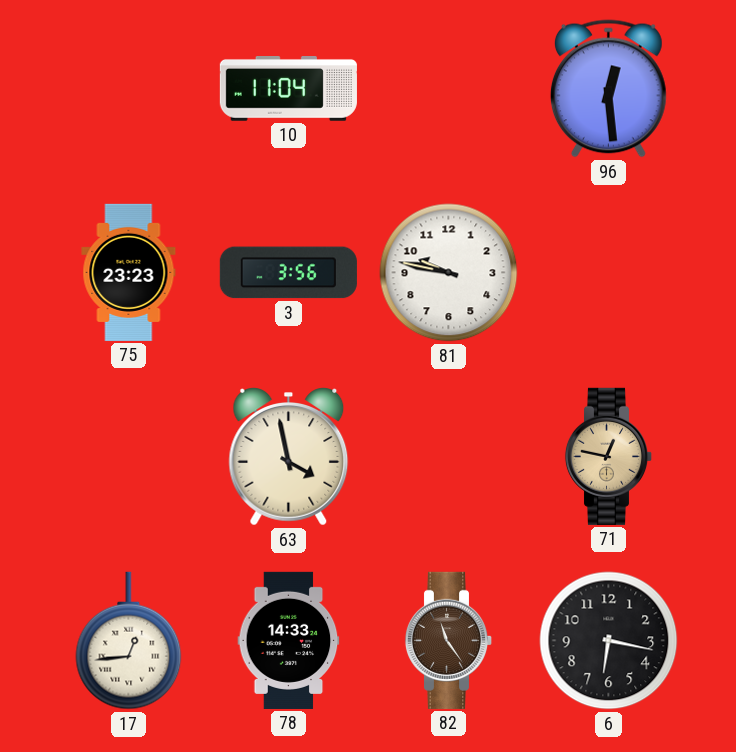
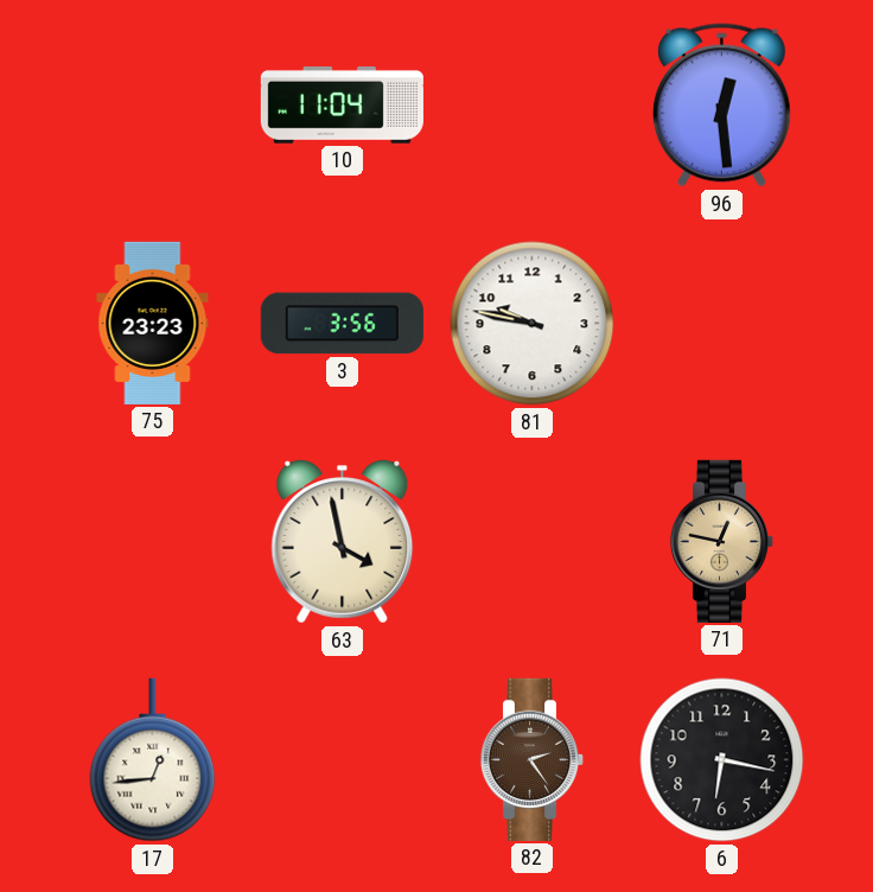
78: 14:33 -> none
82: 11:24 -> 2:24
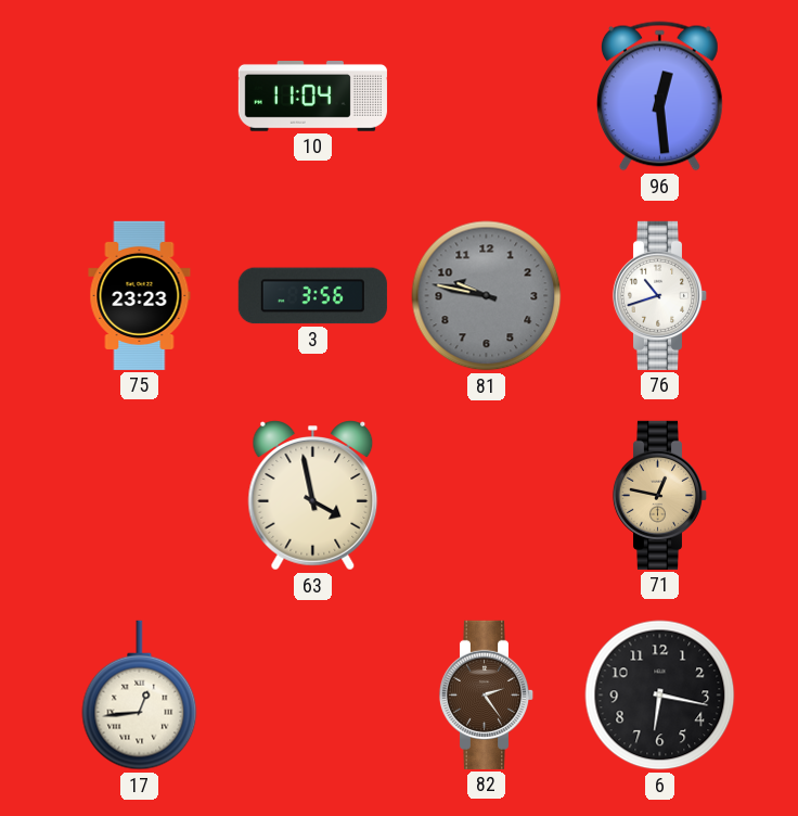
81 dial: white -> grey
76: none -> 10:42
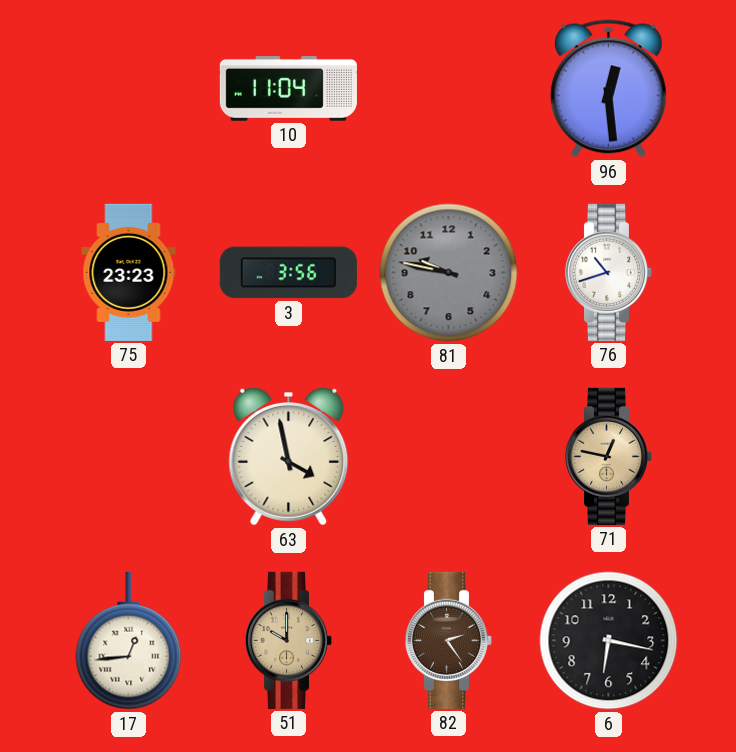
51: none -> 10:00
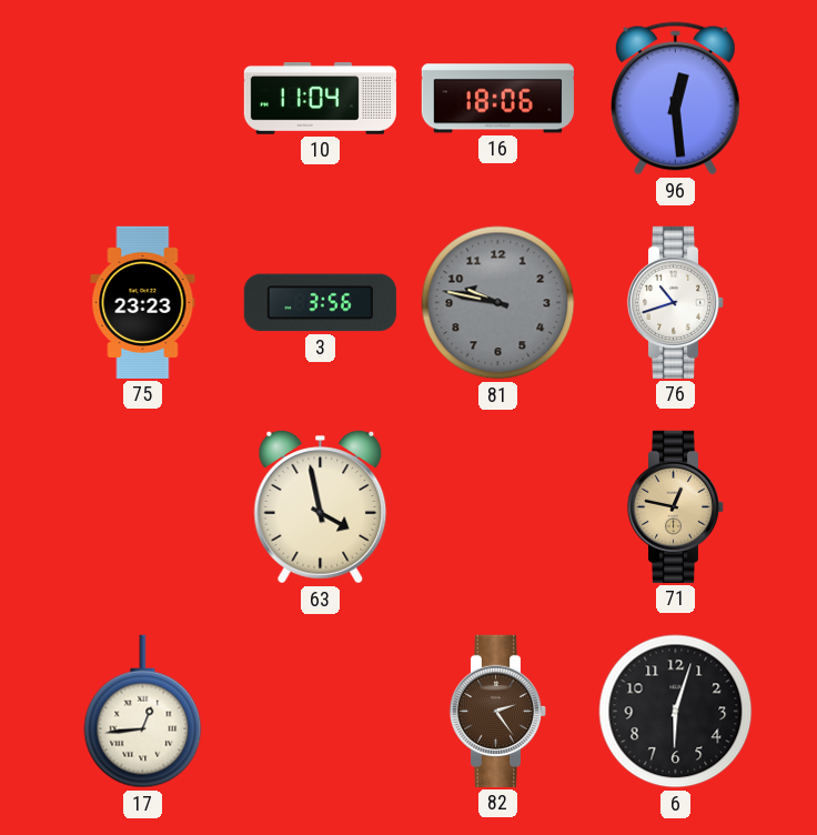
16: none -> 18:06
51: 10:00 -> none
6: 6:17 -> 6:03
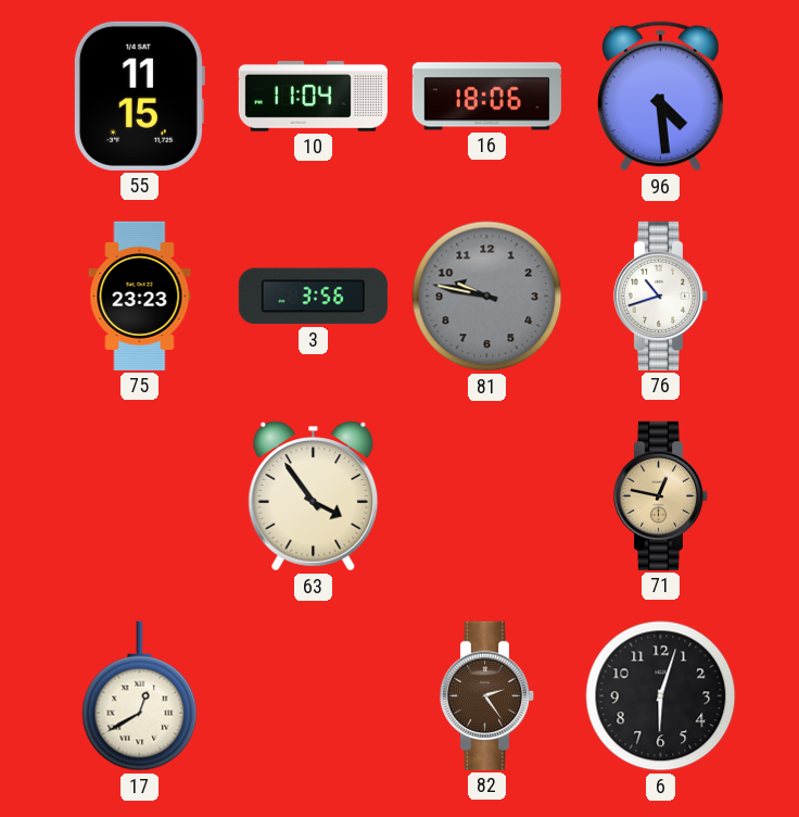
55: none -> 11:15
96: 12:29 -> 4:29
63: 3:58 -> 3:54
17: 12:44 -> 12:40
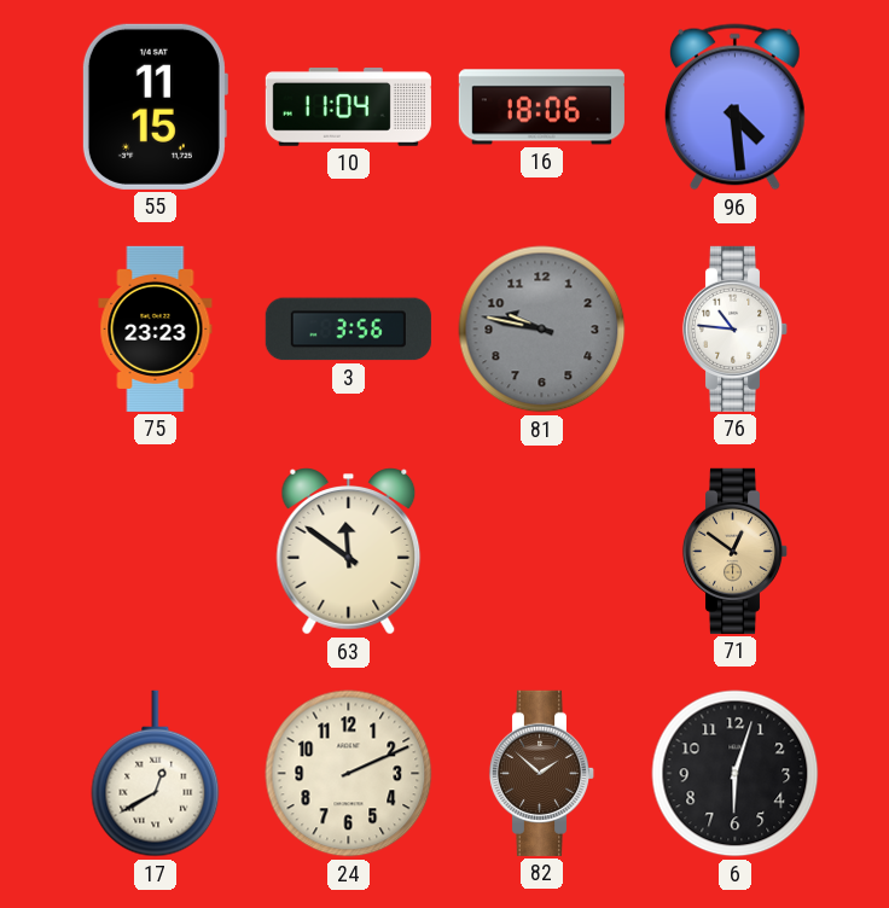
76: 10:42 -> 10:46
63: 3:54 -> 11:51
71: 12:47 -> 12:51
24: none -> 2:11
82: 2:24 -> 1:52
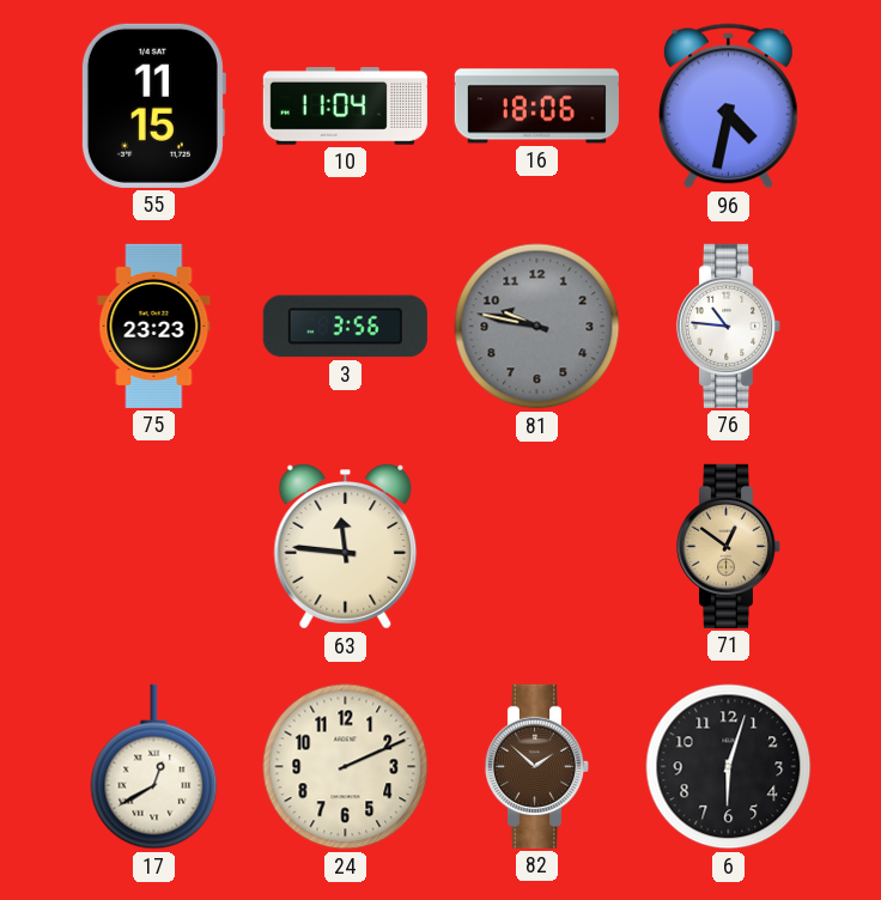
96: 4:29 -> 4:32
63: 11:51 -> 11:46
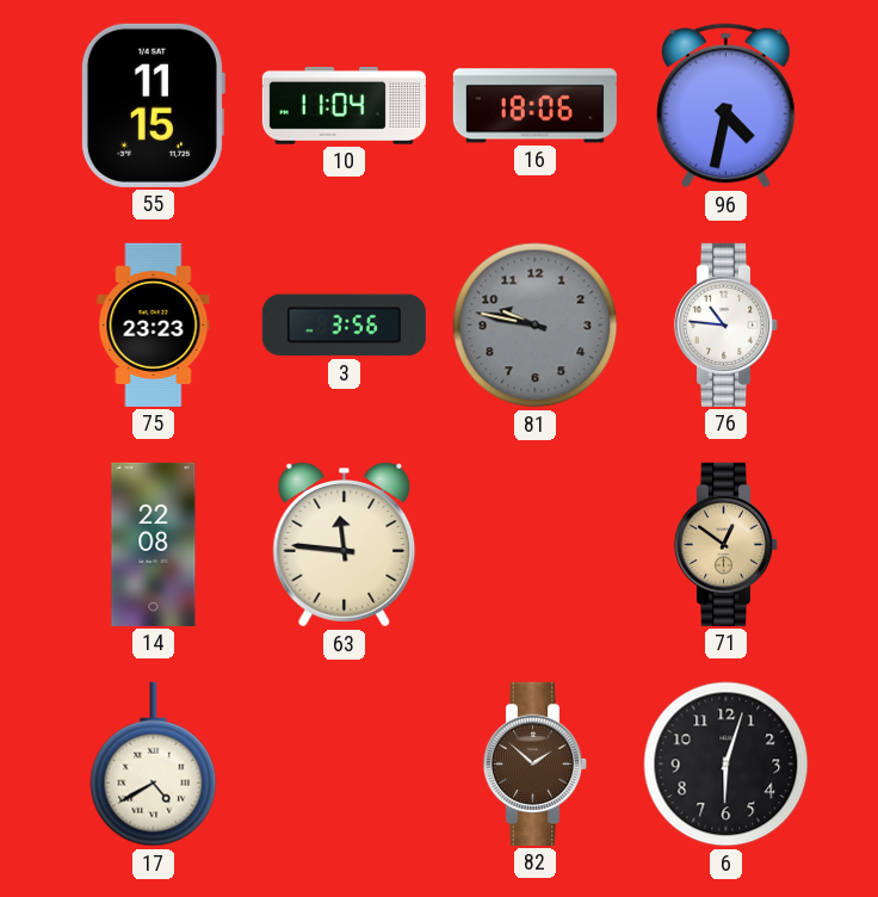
14: none -> 22:08
17: 12:40 -> 4:40
24: 2:11 -> none
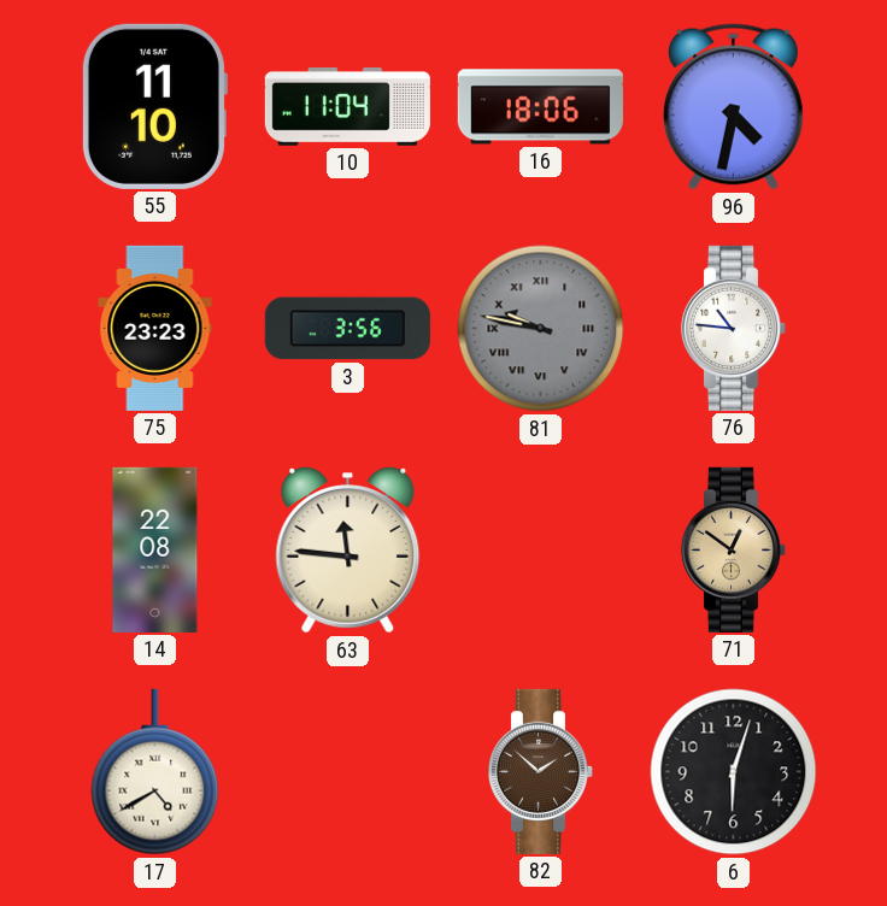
55: 11:15 -> 11:10
81 numerals: Arabic -> Roman
